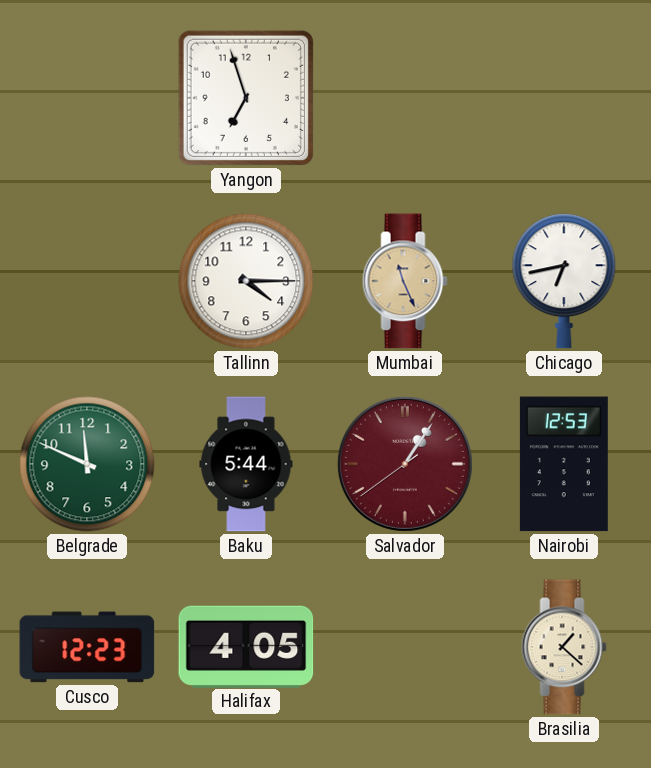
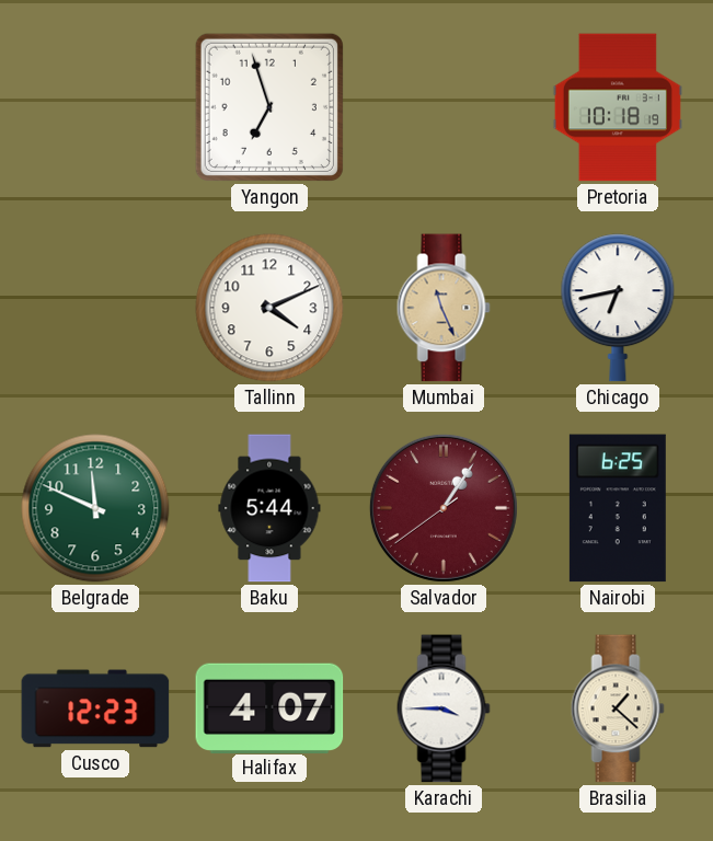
Pretoria: none -> 10:18
Tallinn: 4:15 -> 4:11
Nairobi: 12:53 -> 6:25
Halifax: 4:05 -> 4:07
Karachi: none -> 3:45
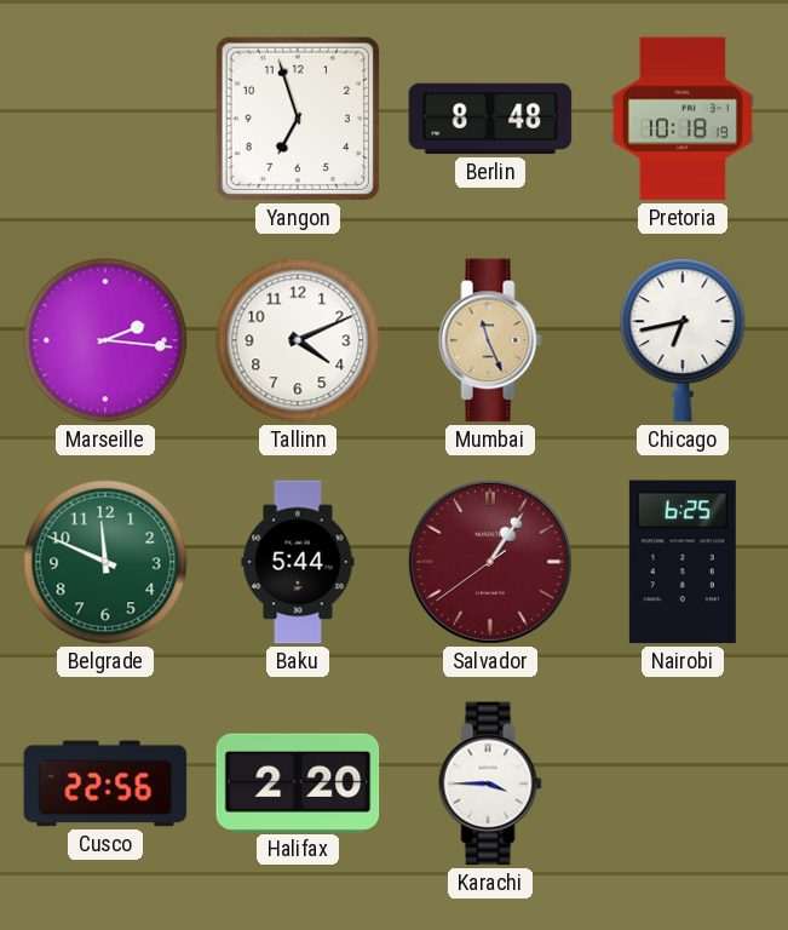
Berlin: none -> 8:48
Marseille: none -> 2:16
Cusco: 12:23 -> 22:56
Halifax: 4:07 -> 2:20
Brasilia: 1:22 -> none
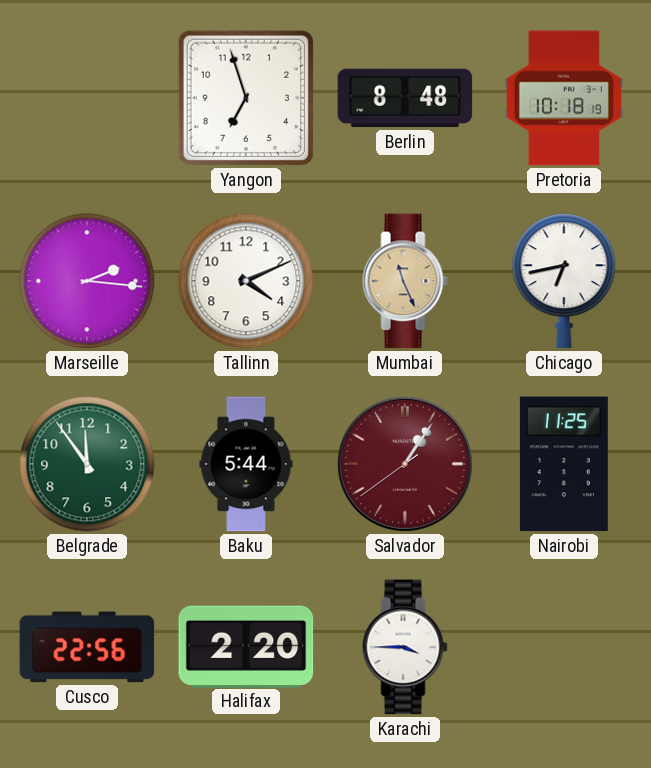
Belgrade: 11:49 -> 11:54
Nairobi: 6:25 -> 11:25
